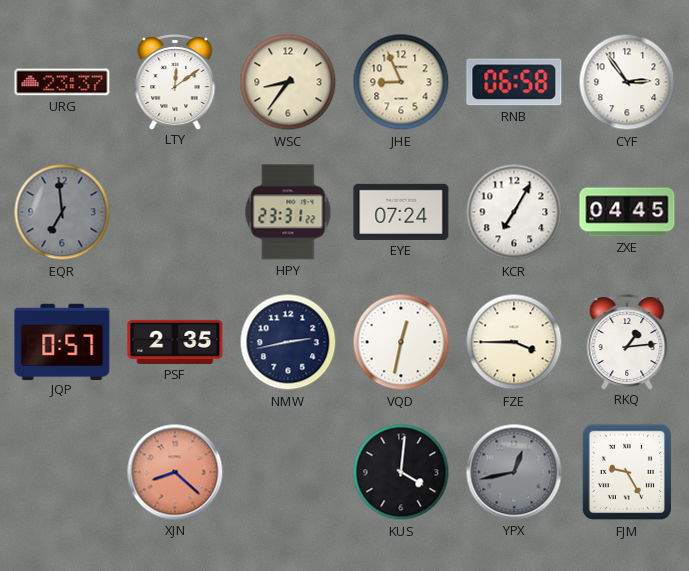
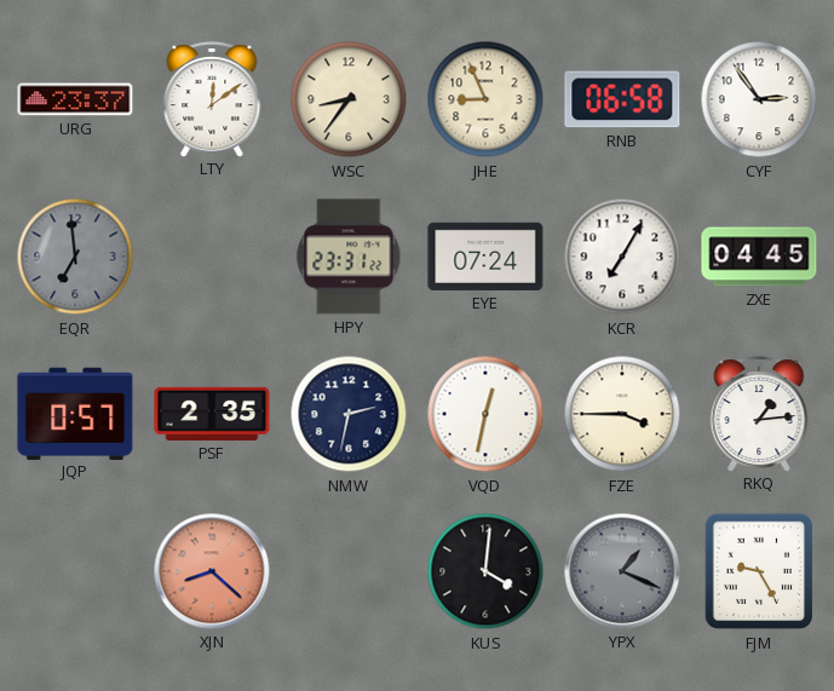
NMW: 2:43 -> 2:32
YPX: 12:43 -> 1:19
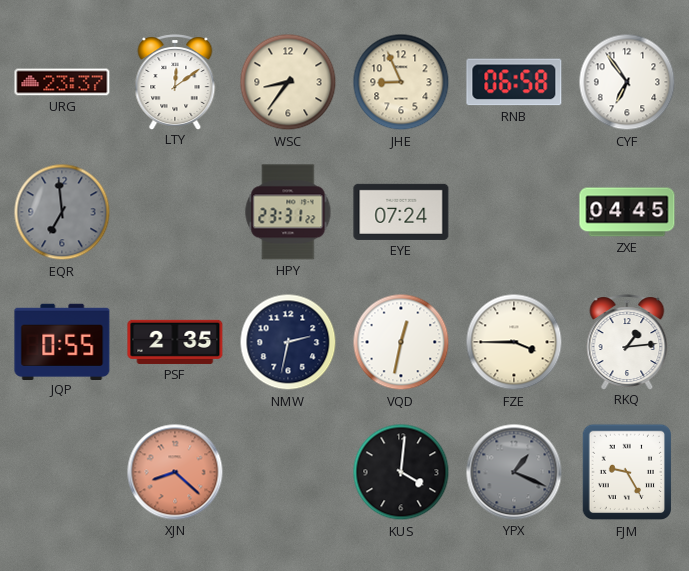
CYF: 2:54 -> 6:54
KCR: 7:05 -> none
JQP: 0:57 -> 0:55
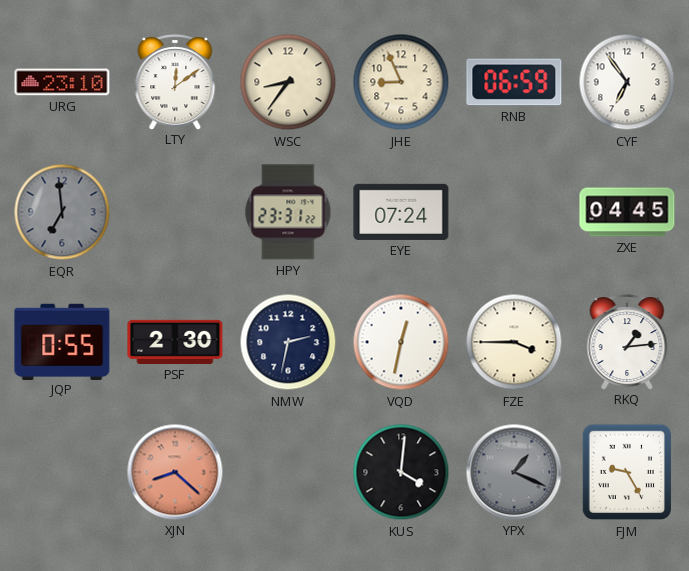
URG: 23:37 -> 23:10
RNB: 06:58 -> 06:59
PSF: 2:35 -> 2:30
